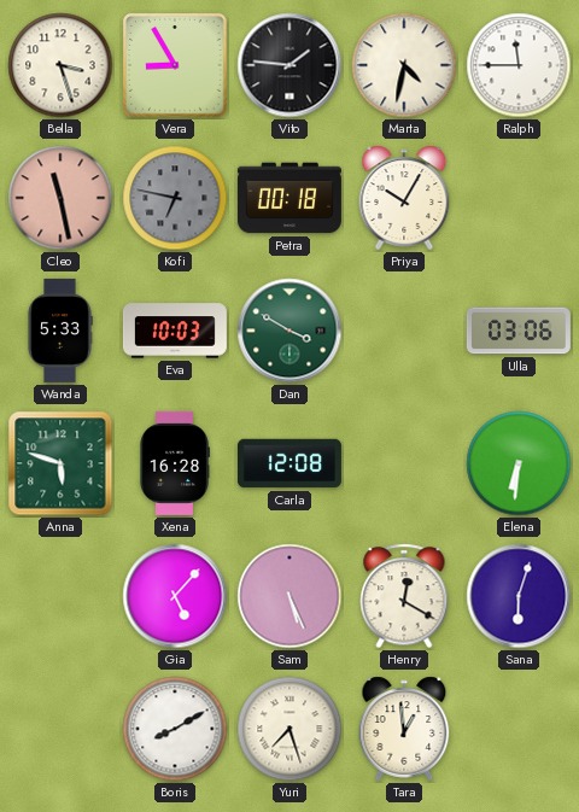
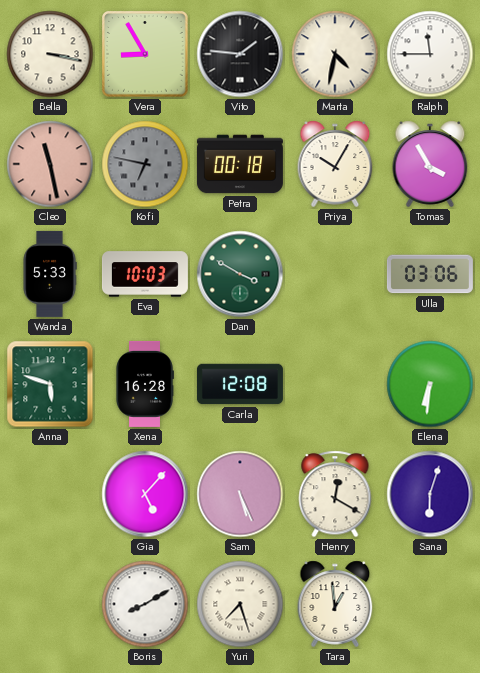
Bella: 3:27 -> 3:17
Tomas: none -> 3:55
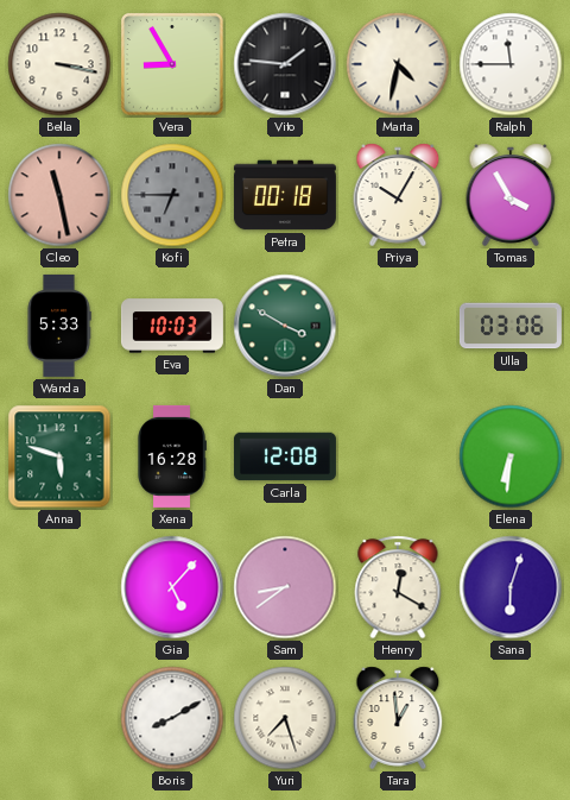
Kofi: 6:47 -> 6:45
Sam: 5:26 -> 8:39
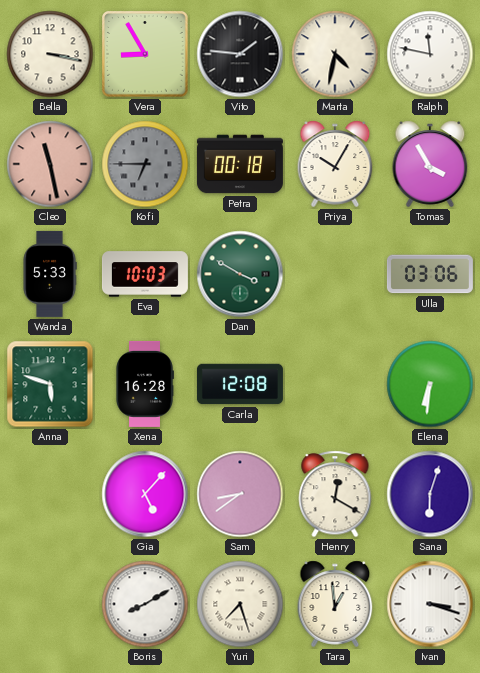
Ralph: 11:45 -> 11:47
Ivan: none -> 3:18
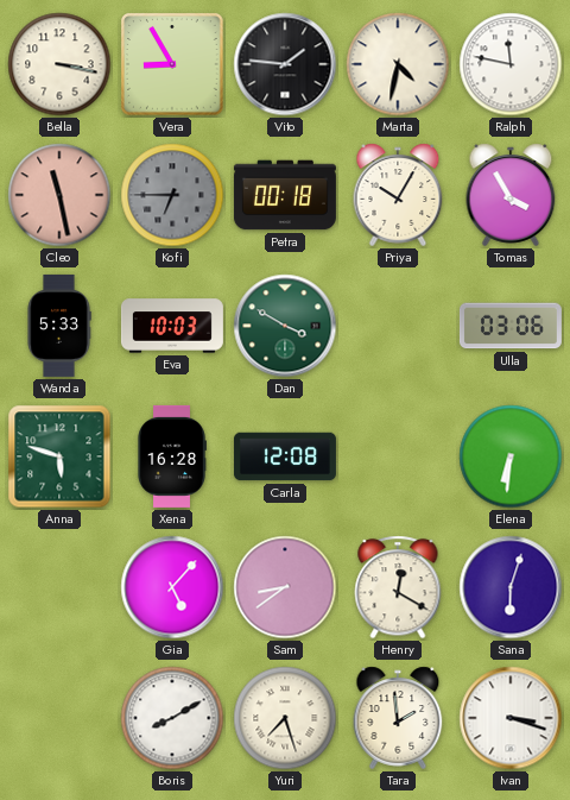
Tara: 12:59 -> 1:59
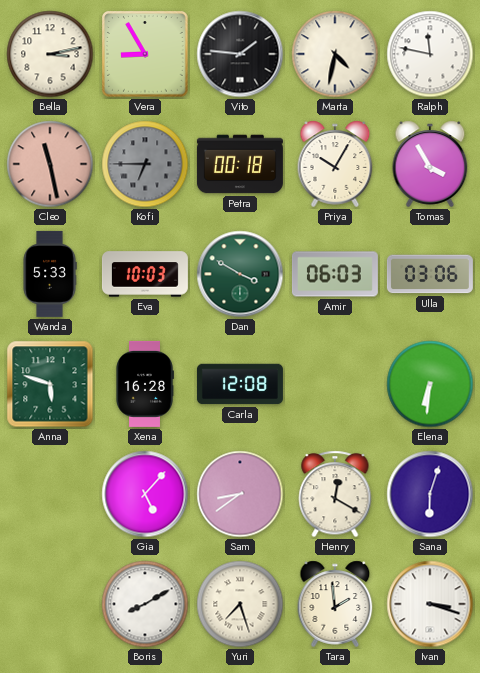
Bella: 3:17 -> 3:13
Amir: none -> 06:03
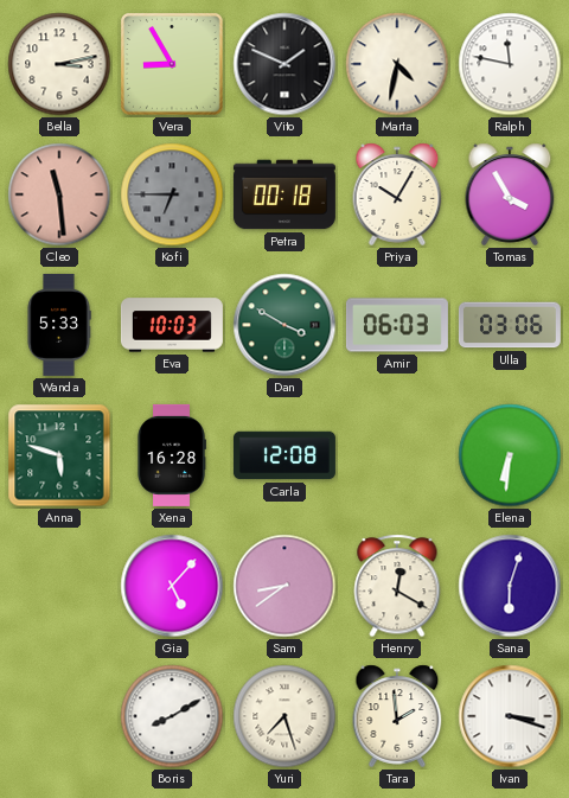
Vito: 1:46 -> 1:49
Cleo: 11:28 -> 11:29
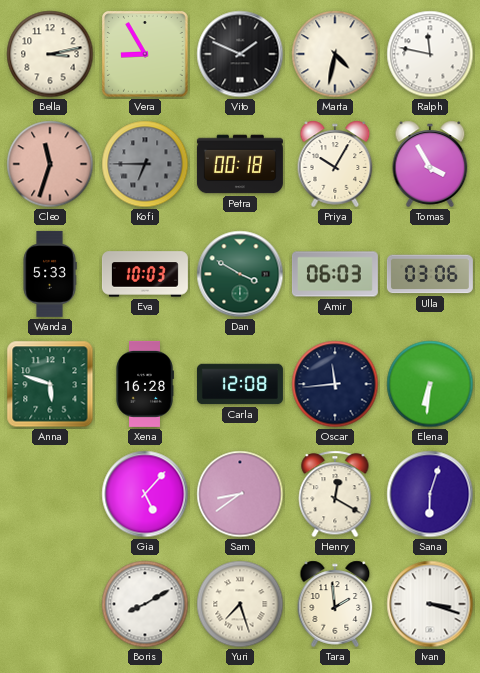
Cleo: 11:29 -> 11:33
Oscar: none -> 11:44
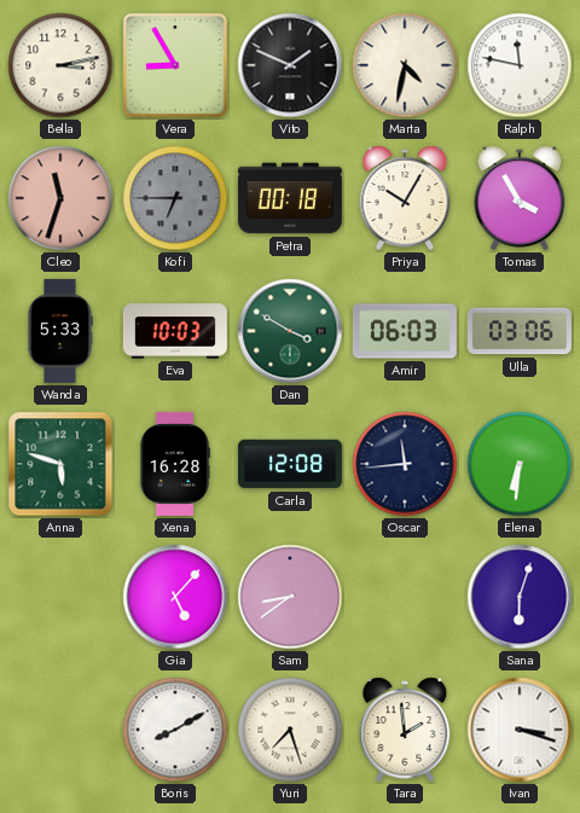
Henry: 12:20 -> none
